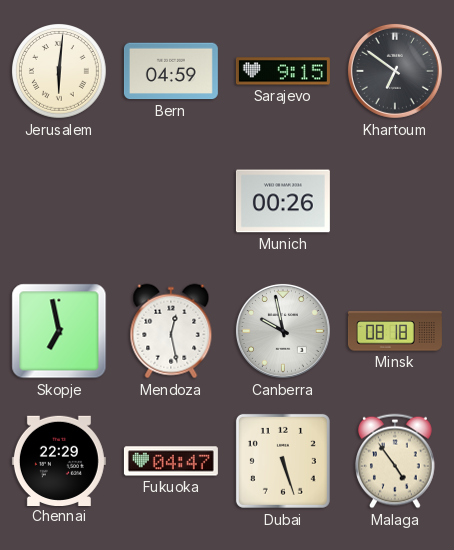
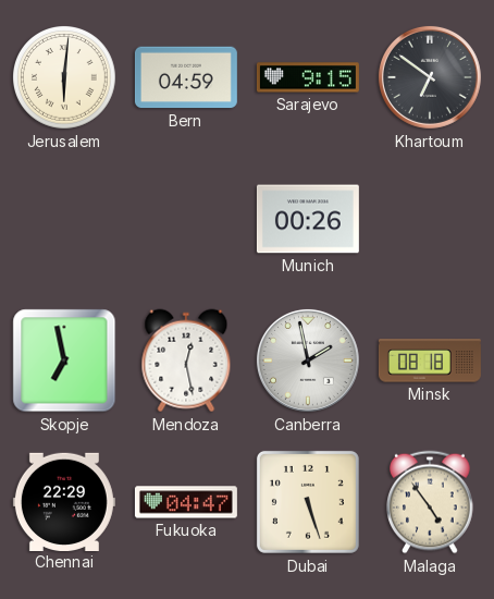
Canberra: 9:58 -> 1:58
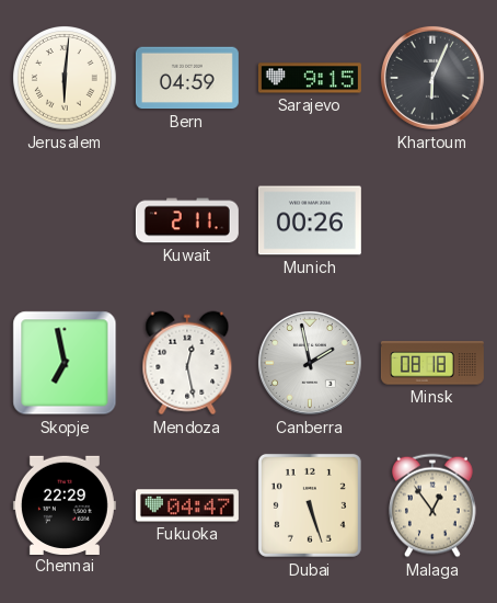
Khartoum: 6:51 -> 6:04
Kuwait: none -> 2:11
Malaga: 4:54 -> 12:54
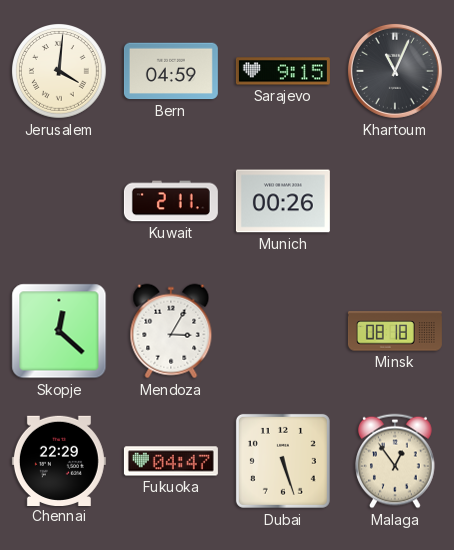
Jerusalem: 6:01 -> 4:01
Khartoum: 6:04 -> 11:04
Skopje: 6:58 -> 12:22
Mendoza: 12:28 -> 3:05
Canberra: 1:58 -> none
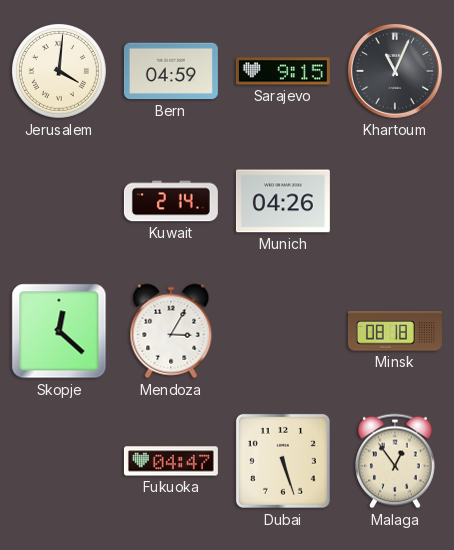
Kuwait: 2:11 -> 2:14
Munich: 00:26 -> 04:26
Chennai: 22:29 -> none
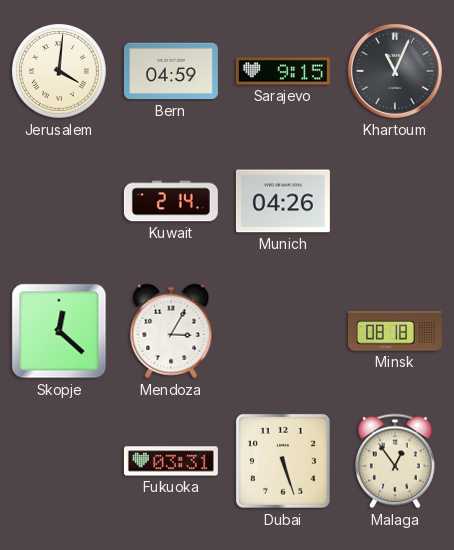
Fukuoka: 04:47 -> 03:31
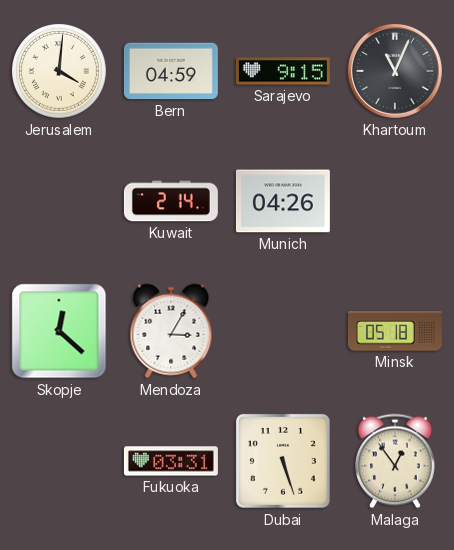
Minsk: 08:18 -> 05:18
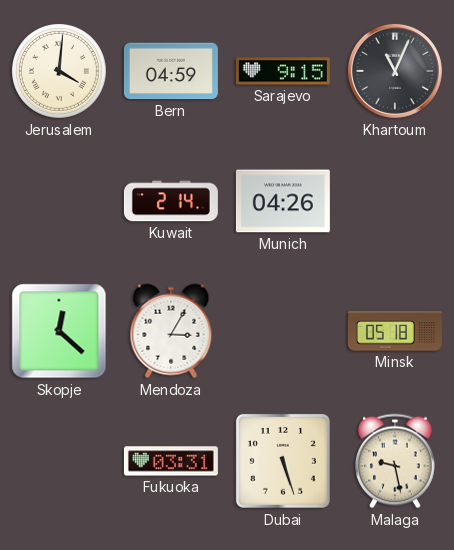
Malaga: 12:54 -> 9:28
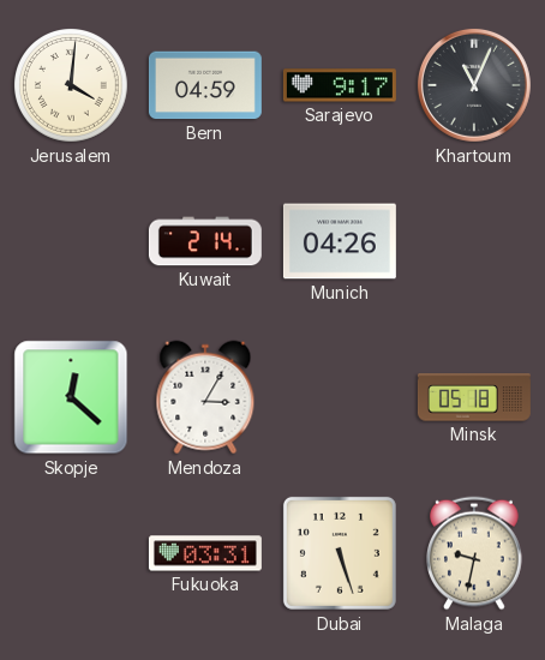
Sarajevo: 9:15 -> 9:17
Malaga: 9:28 -> 9:32
